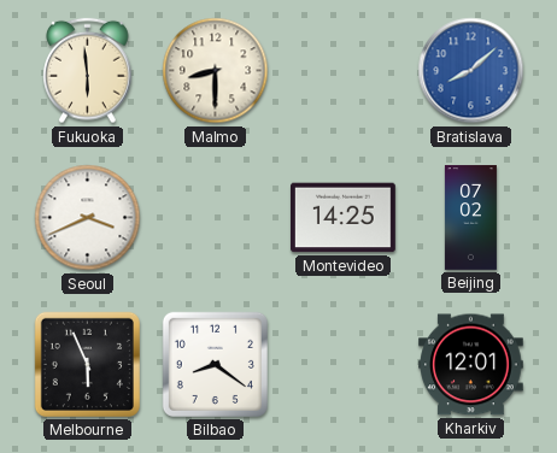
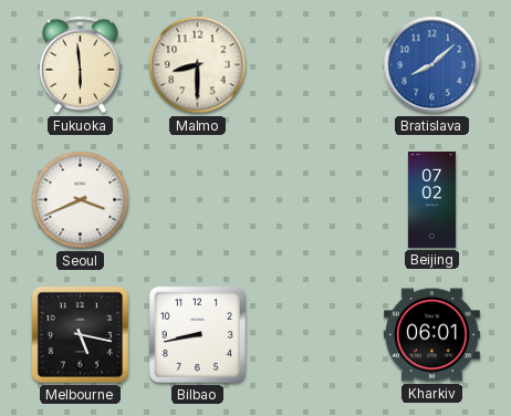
Montevideo: 14:25 -> none
Melbourne: 5:56 -> 5:17
Bilbao: 8:21 -> 8:43
Kharkiv: 12:01 -> 06:01
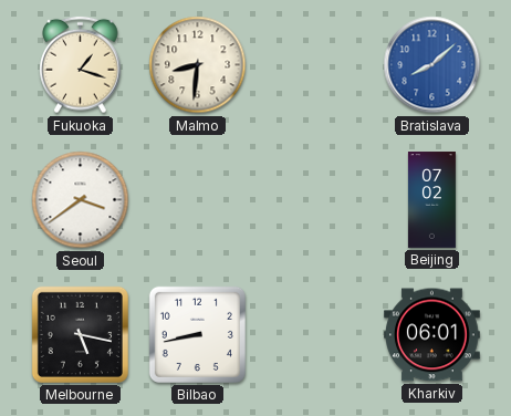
Fukuoka: 5:59 -> 1:18
Malmo: 8:30 -> 8:31
Seoul: 3:41 -> 3:39
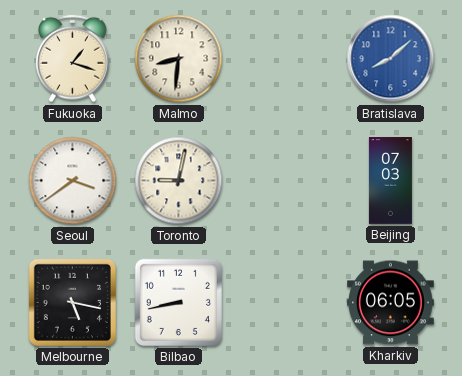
Toronto: none -> 9:02
Beijing: 07:02 -> 07:03
Kharkiv: 06:01 -> 06:05
